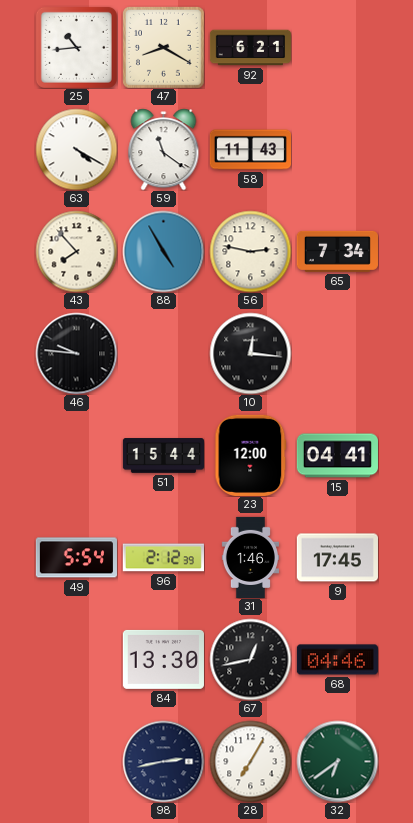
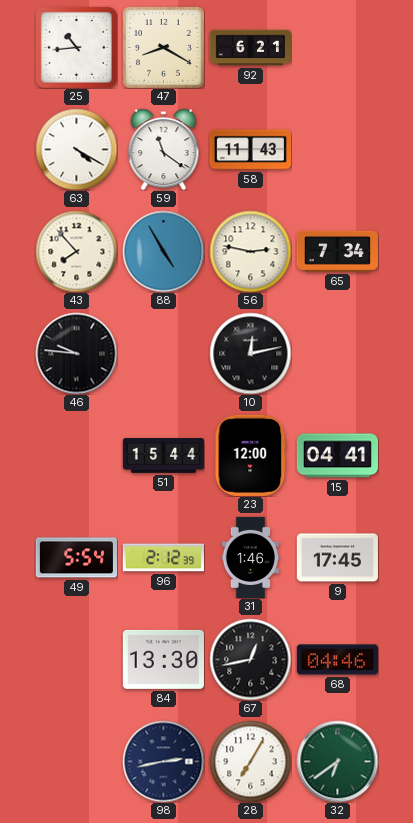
10: 12:16 -> 12:13
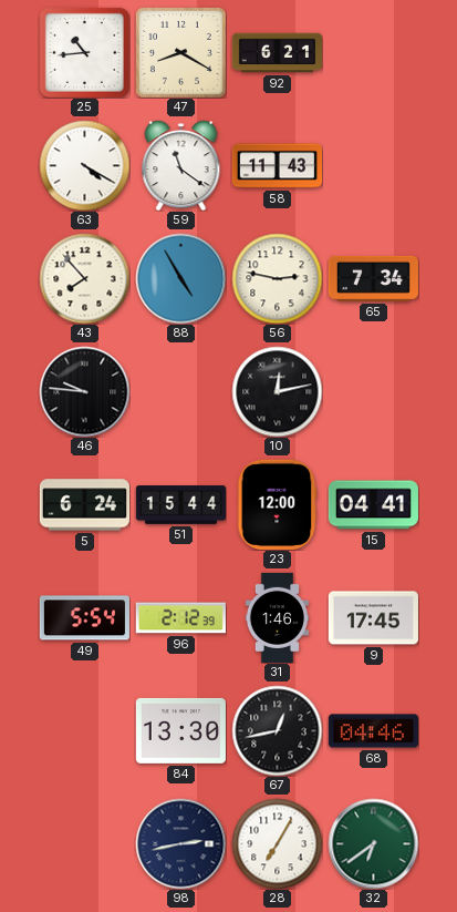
5: none -> 6:24
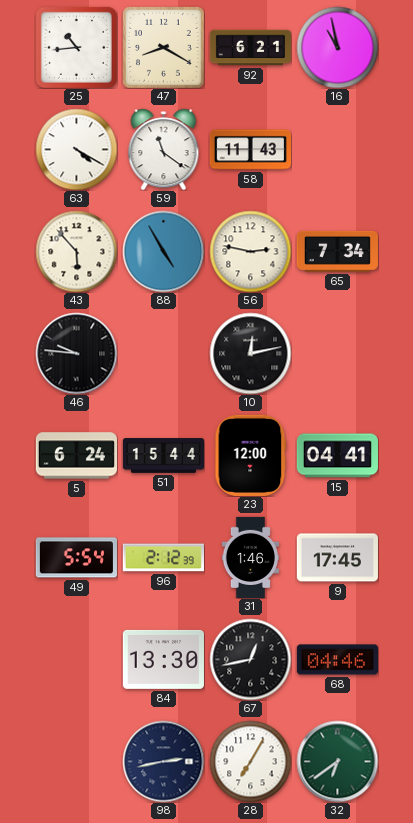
16: none -> 10:58
43: 7:53 -> 5:53
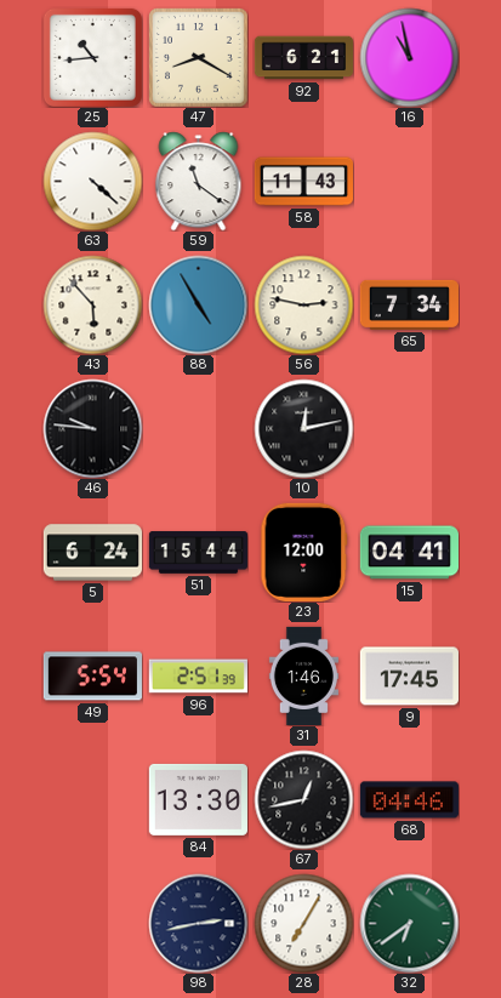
63: 4:20 -> 4:22
96: 2:12 -> 2:51
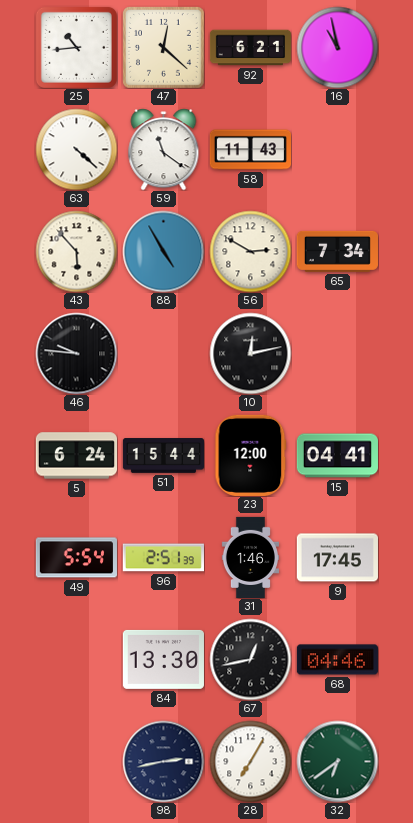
47: 8:20 -> 12:22
56: 2:47 -> 2:50
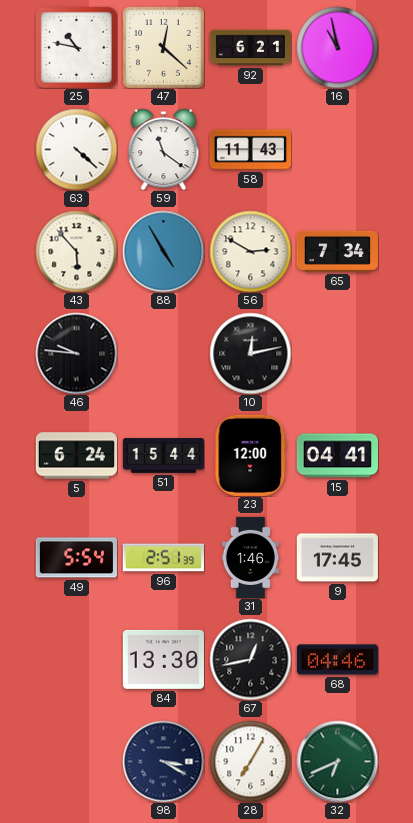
25: 10:44 -> 10:47
98: 2:43 -> 3:20
32: 6:39 -> 6:41
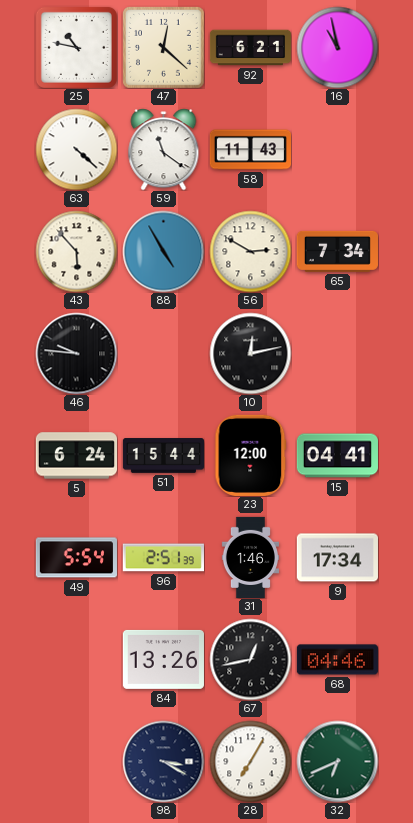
9: 17:45 -> 17:34
84: 13:30 -> 13:26
